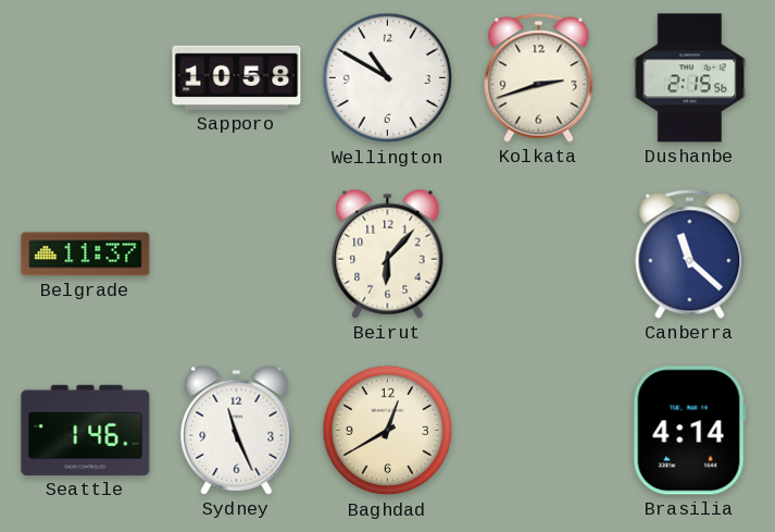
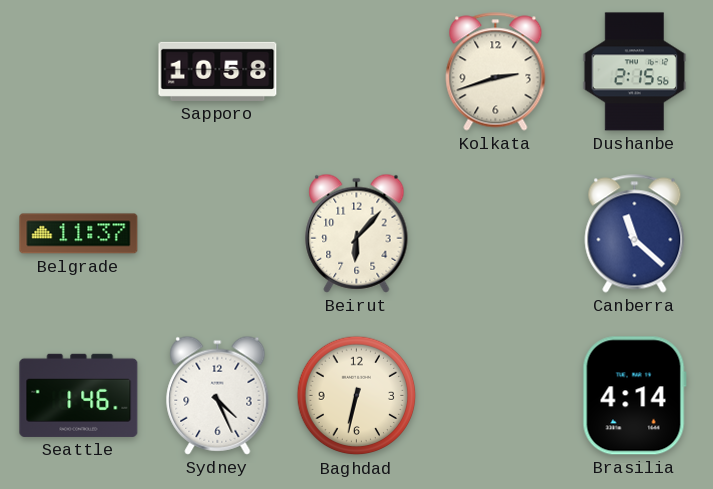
Wellington: 10:50 -> none
Sydney: 11:26 -> 4:26
Baghdad: 12:40 -> 6:32
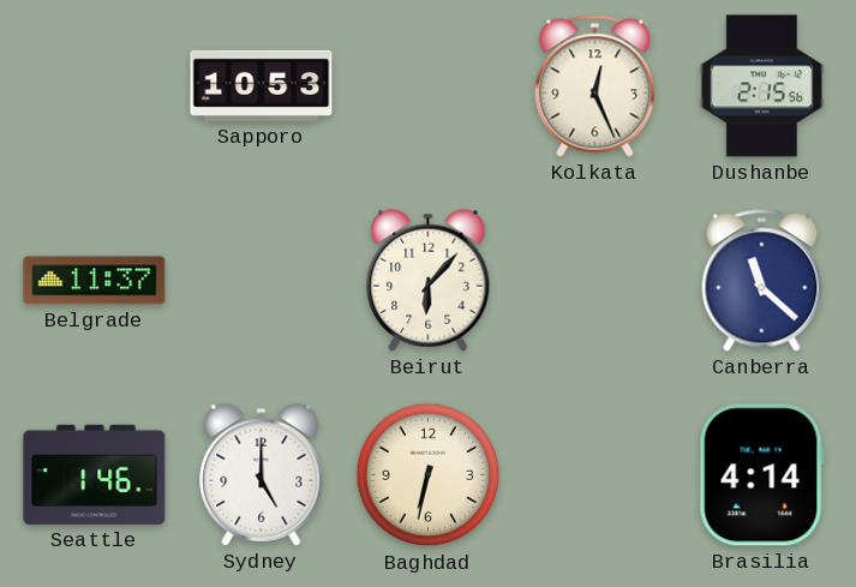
Sapporo: 10:58 -> 10:53
Kolkata: 2:42 -> 12:26
Sydney: 4:26 -> 5:00
